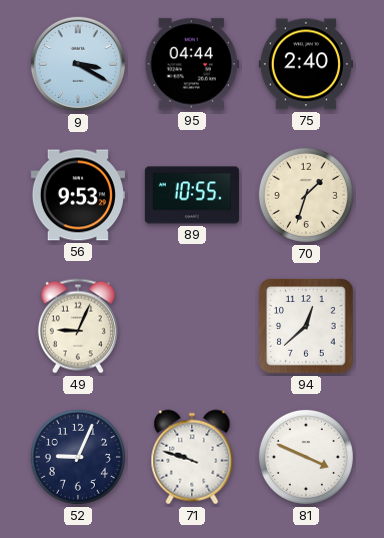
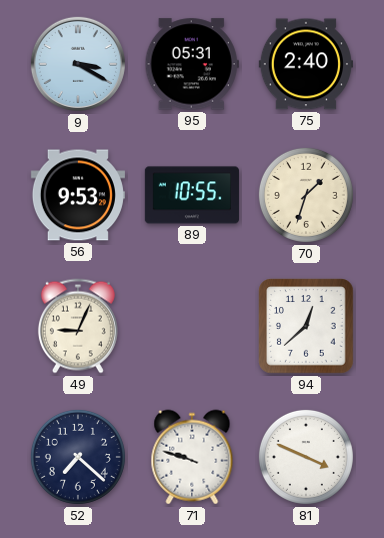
95: 04:44 -> 05:31
52: 9:04 -> 7:22
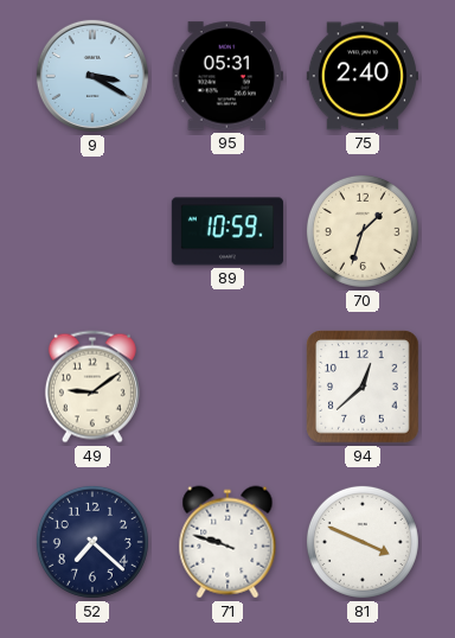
56: 9:53 -> none
89: 10:55 -> 10:59
49: 9:04 -> 9:09
